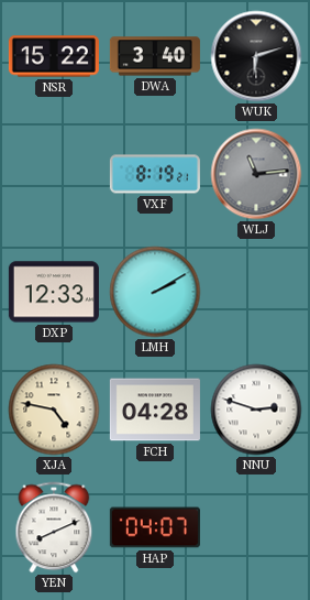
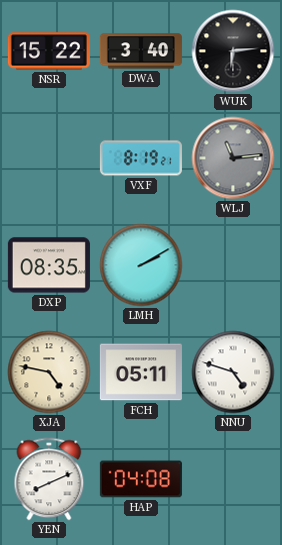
WUK: 6:12 -> 6:14
DXP: 12:33 -> 08:35
FCH: 04:28 -> 05:11
NNU: 2:48 -> 4:48
HAP: 04:07 -> 04:08
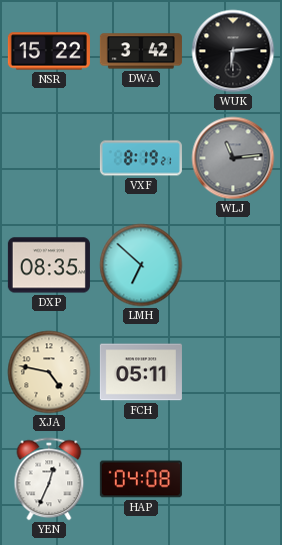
DWA: 3:40 -> 3:42
LMH: 2:10 -> 6:52
NNU: 4:48 -> none
YEN: 8:11 -> 12:34
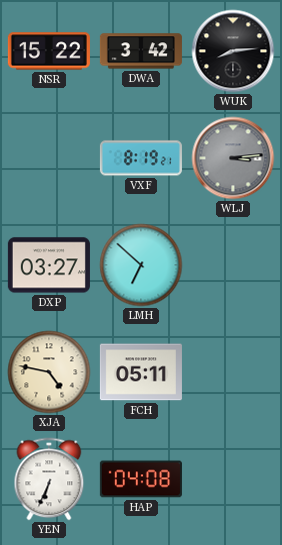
WUK: 6:14 -> 8:14
WLJ: 11:14 -> 3:14
DXP: 08:35 -> 03:27
YEN: 12:34 -> 6:34
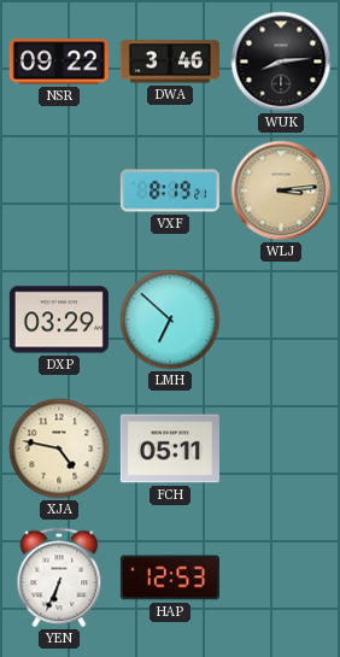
NSR: 15:22 -> 09:22
DWA: 3:42 -> 3:46
WLJ dial: grey -> champagne
DXP: 03:27 -> 03:29
HAP: 04:08 -> 12:53
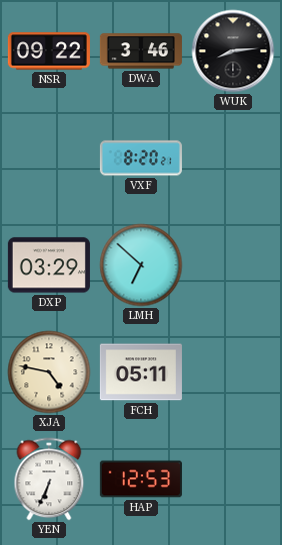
VXF: 8:19 -> 8:20
WLJ: 3:14 -> none
